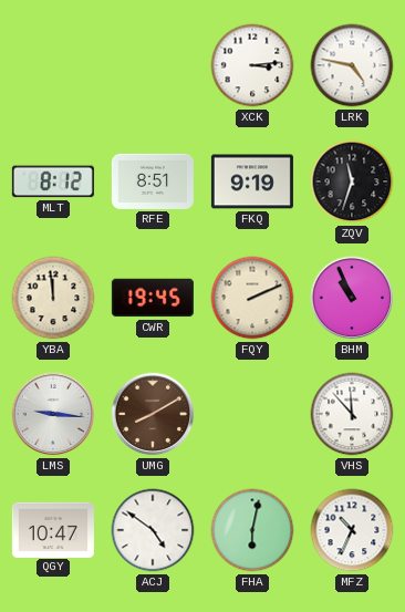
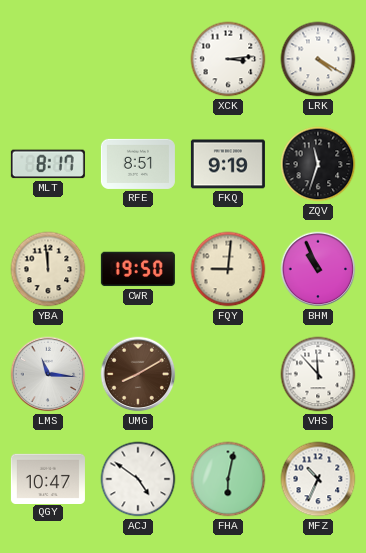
LRK: 4:47 -> 4:20
MLT: 8:12 -> 8:17
CWR: 19:45 -> 19:50
FQY: 2:11 -> 9:01
LMS: 9:16 -> 11:16
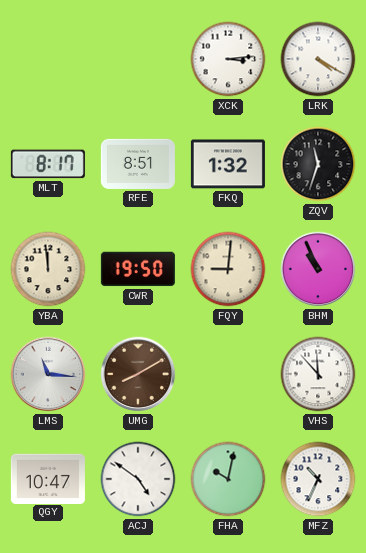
FKQ: 9:19 -> 1:32
FHA: 6:02 -> 10:02
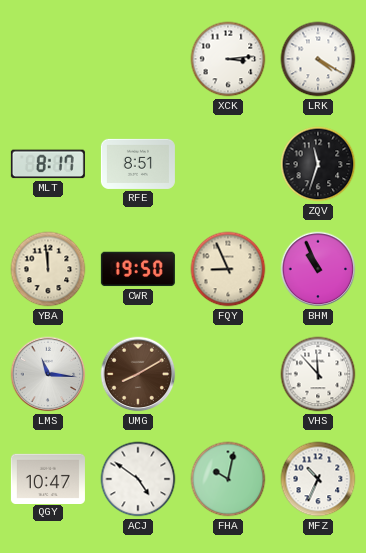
FKQ: 1:32 -> none
FQY: 9:01 -> 8:56
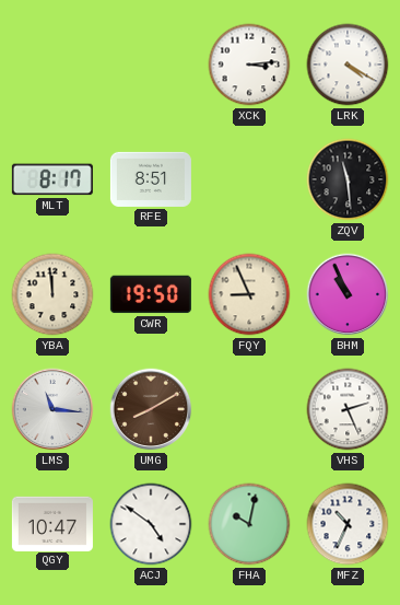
ZQV: 11:33 -> 11:29
VHS: 11:53 -> 2:26
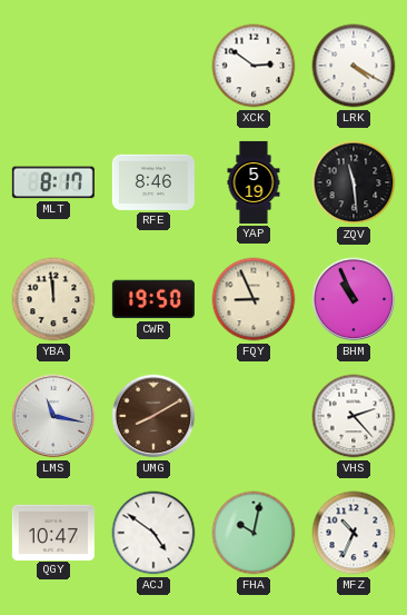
XCK: 3:14 -> 2:51
RFE: 8:51 -> 8:46
YAP: none -> 5:19
LMS: 11:16 -> 11:17
VHS: 2:26 -> 2:23
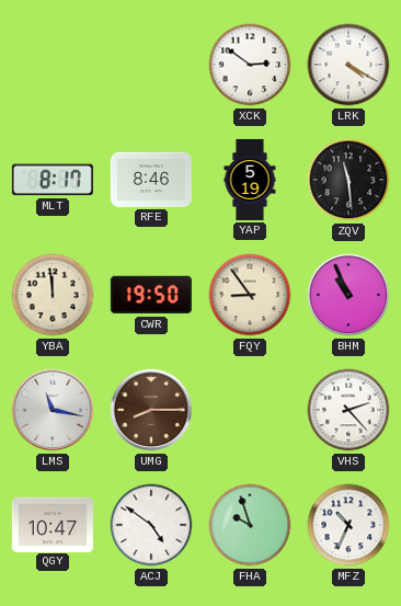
FQY: 8:56 -> 8:54
UMG: 8:10 -> 8:15
FHA: 10:02 -> 9:57
